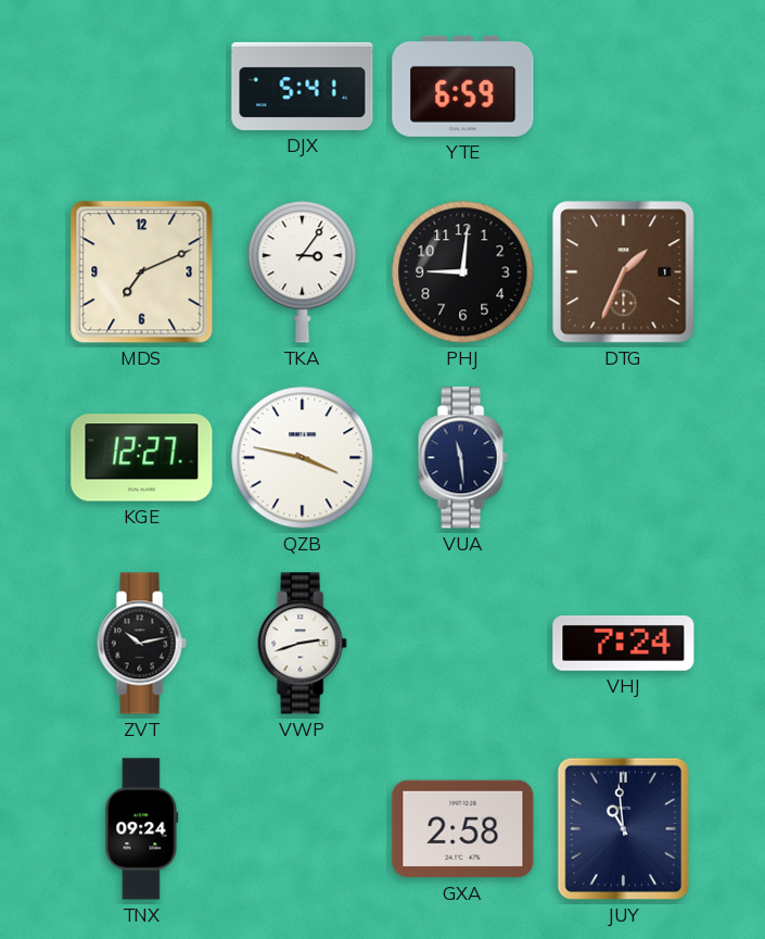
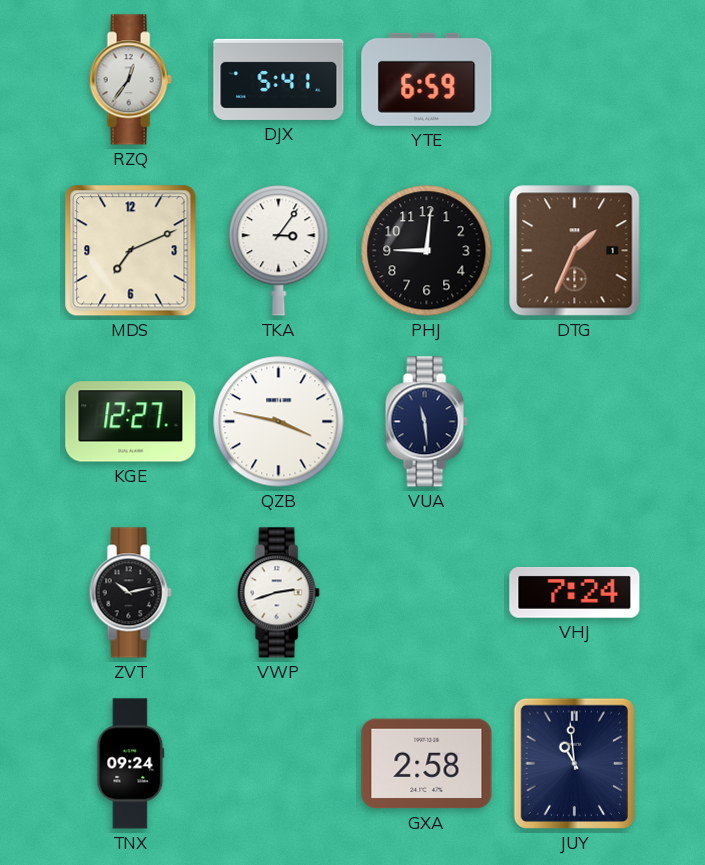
RZQ: none -> 12:36
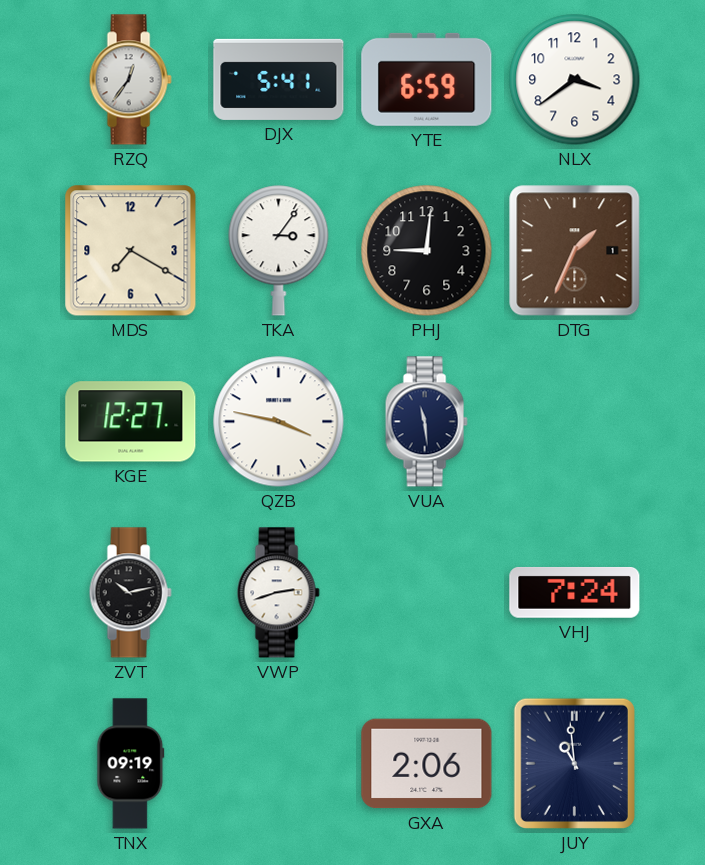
NLX: none -> 3:39
MDS: 7:11 -> 7:20
TNX: 09:24 -> 09:19
GXA: 2:58 -> 2:06
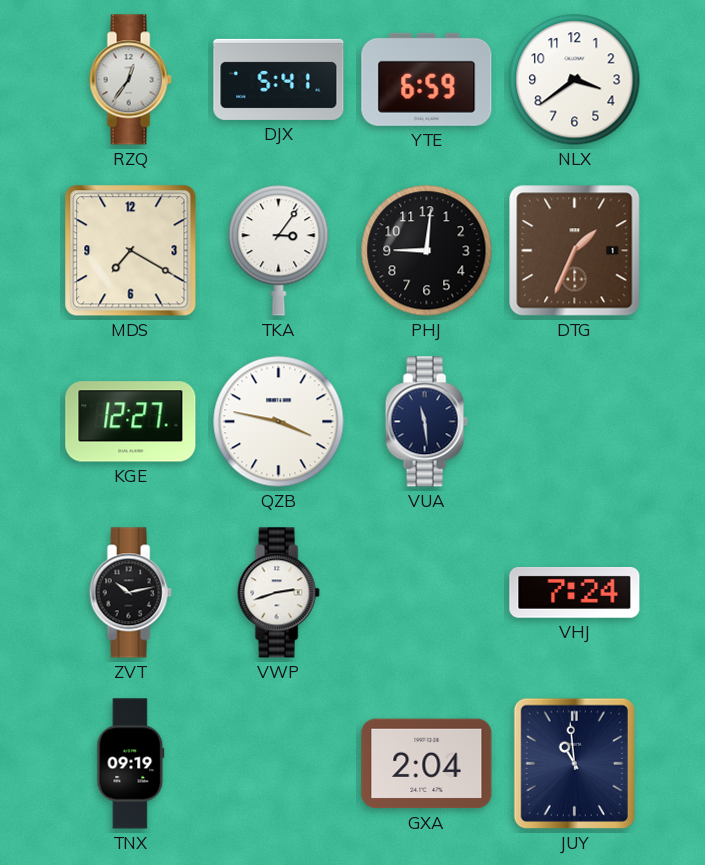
GXA: 2:06 -> 2:04
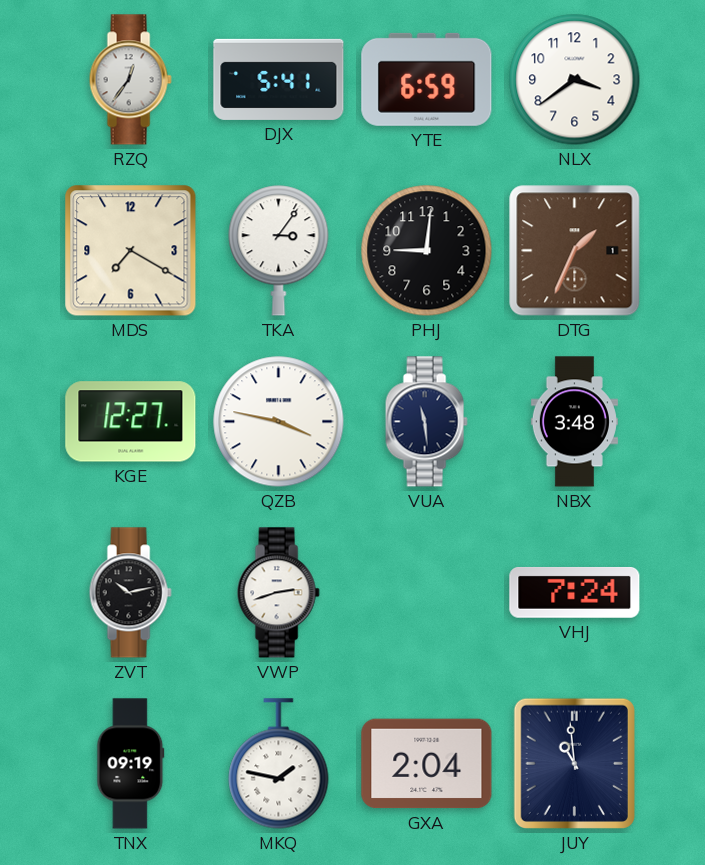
NBX: none -> 3:48
MKQ: none -> 1:47
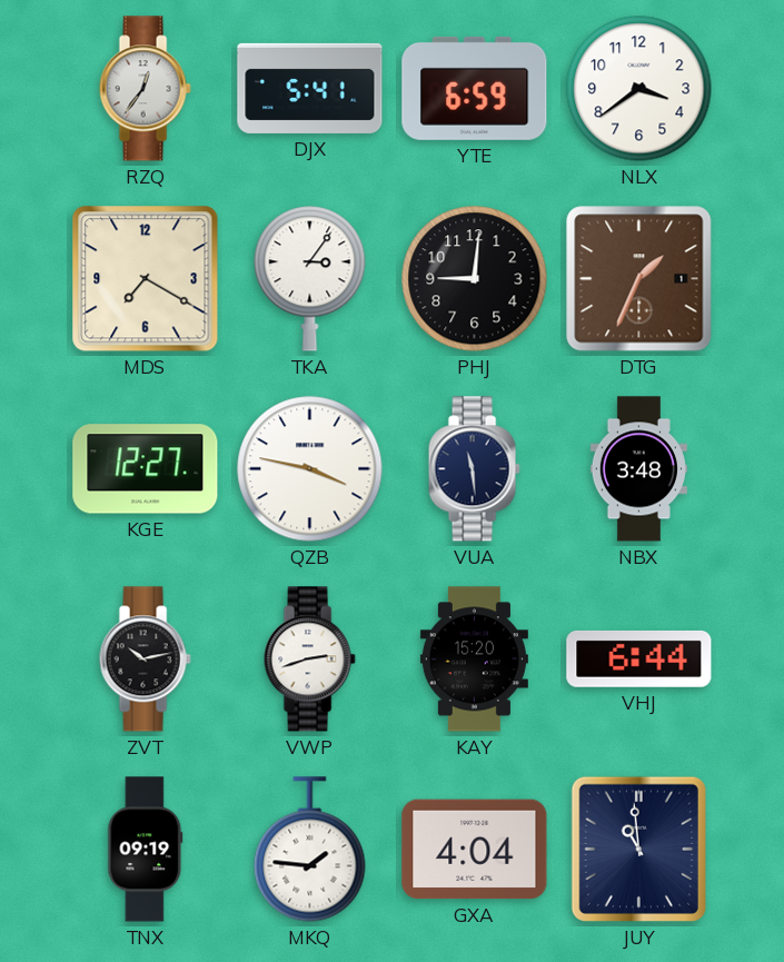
KAY: none -> 15:20
VHJ: 7:24 -> 6:44
MKQ: 1:47 -> 1:46
GXA: 2:04 -> 4:04
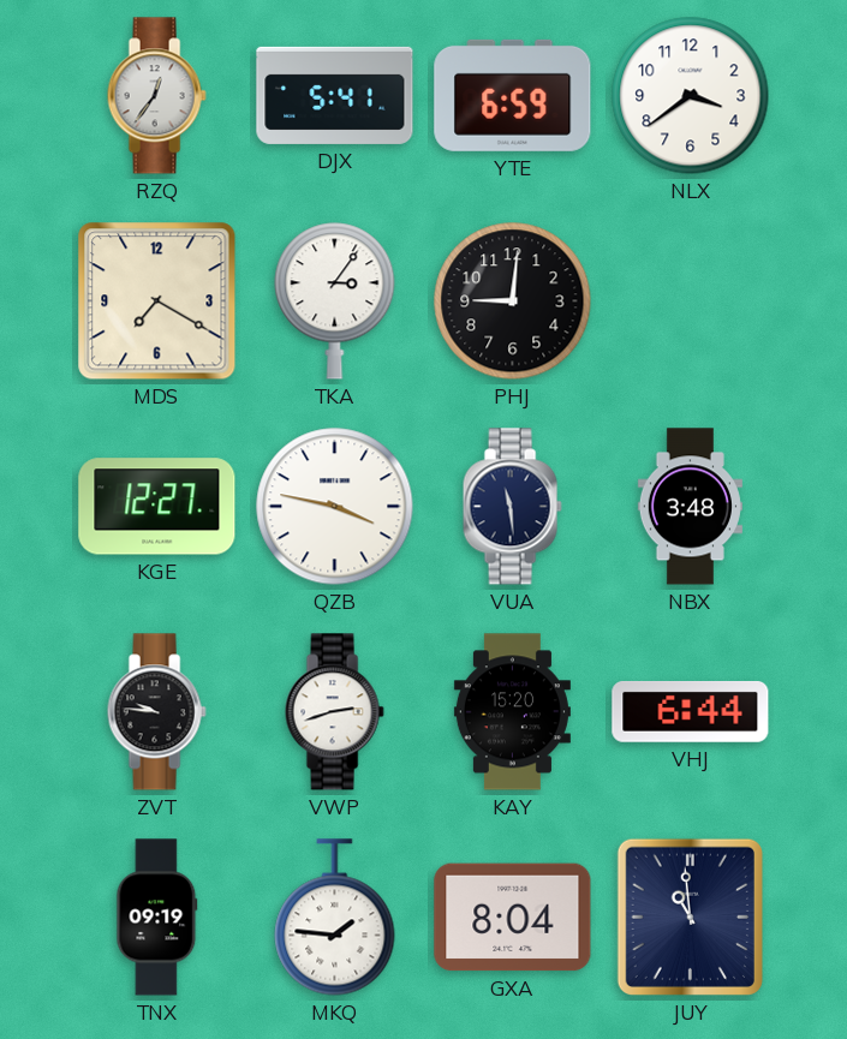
DTG: 1:34 -> none
ZVT: 10:13 -> 9:46
GXA: 4:04 -> 8:04
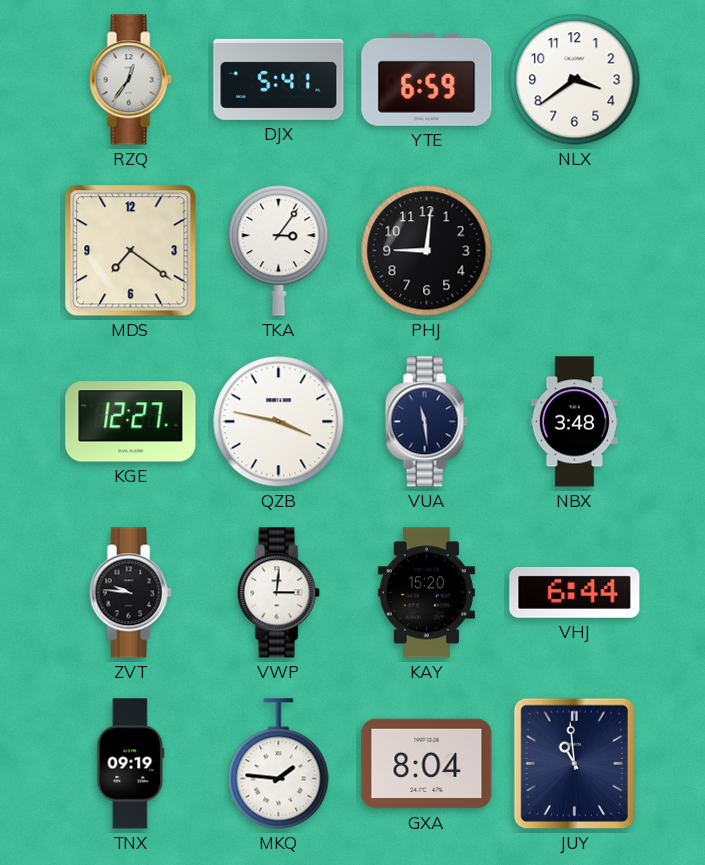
MDS: 7:20 -> 7:21
VWP: 2:42 -> 3:01
